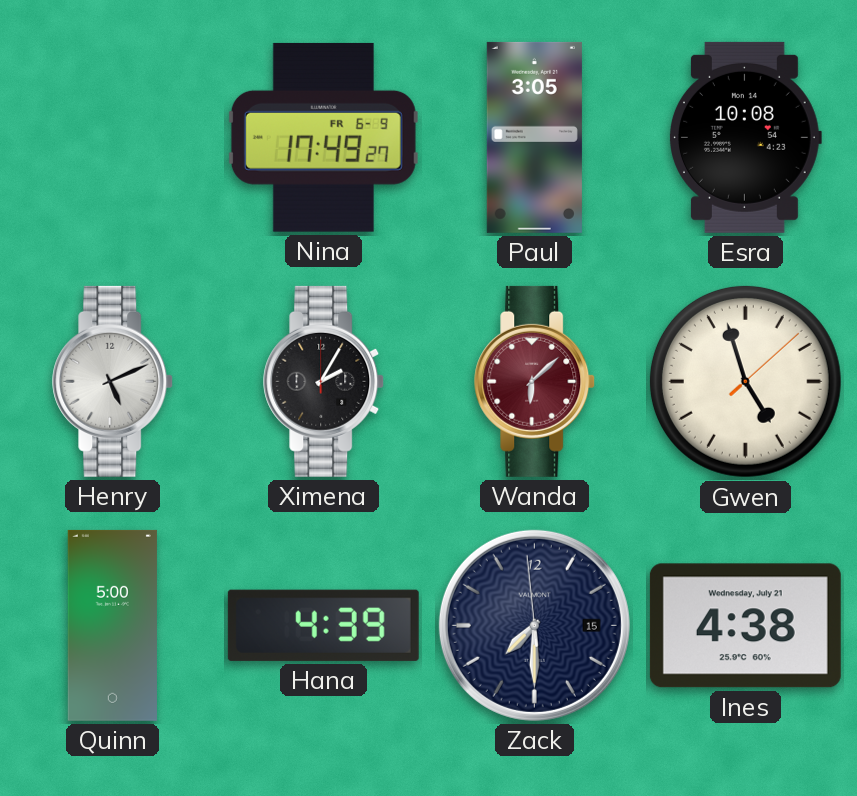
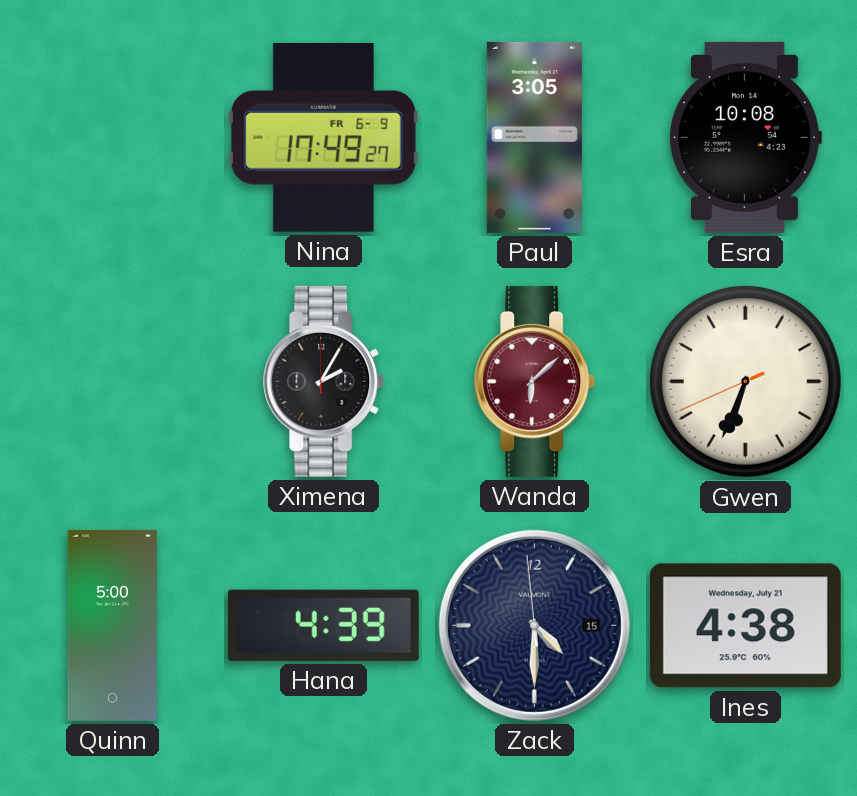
Henry: 5:11 -> none
Gwen: 4:57 -> 6:33
Zack: 7:29 -> 4:29
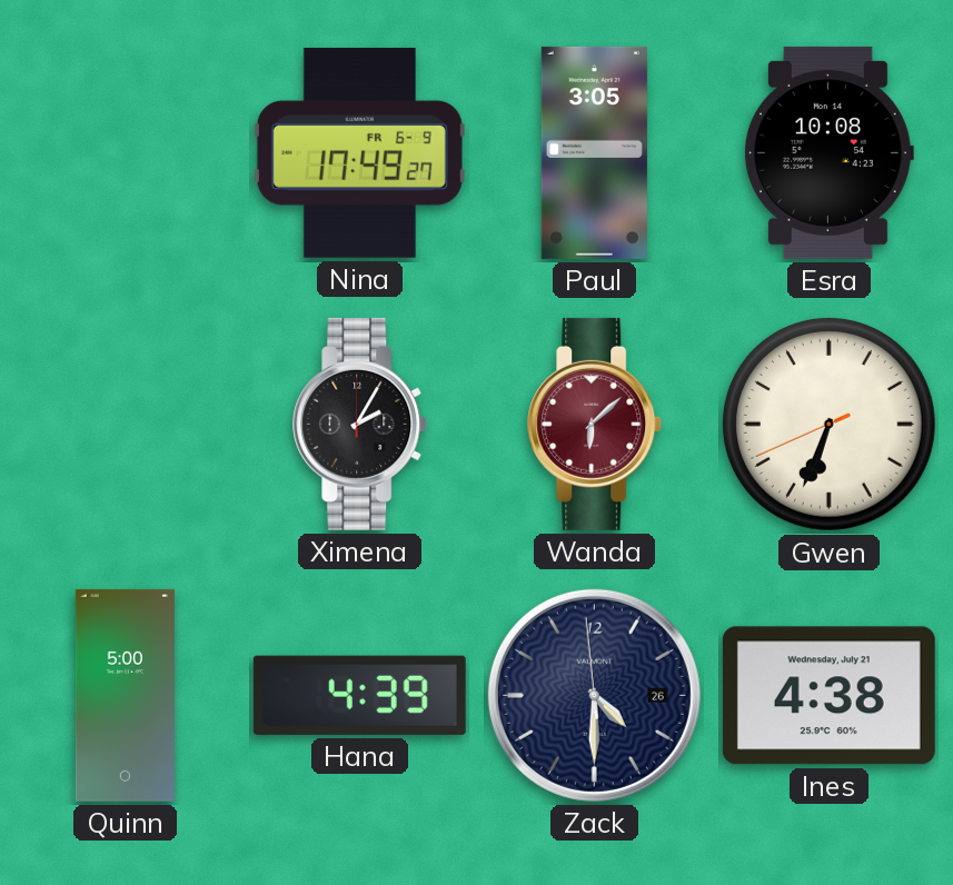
Zack date: 15 -> 26
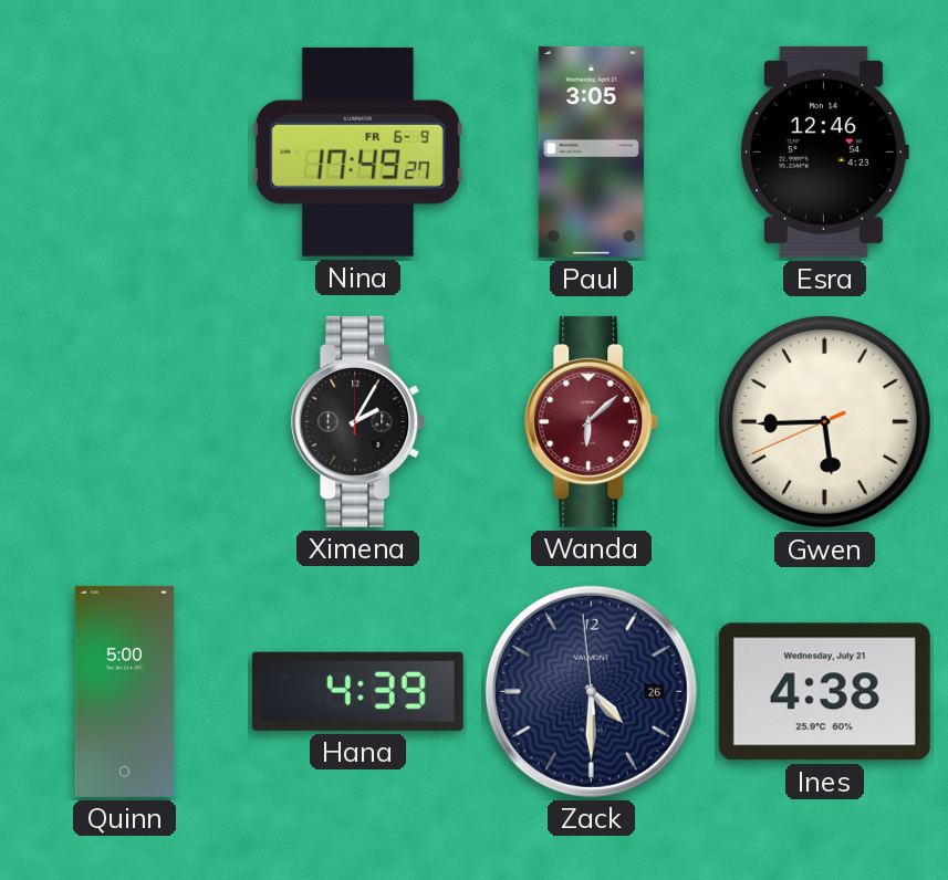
Esra: 10:08 -> 12:46
Gwen: 6:33 -> 5:44
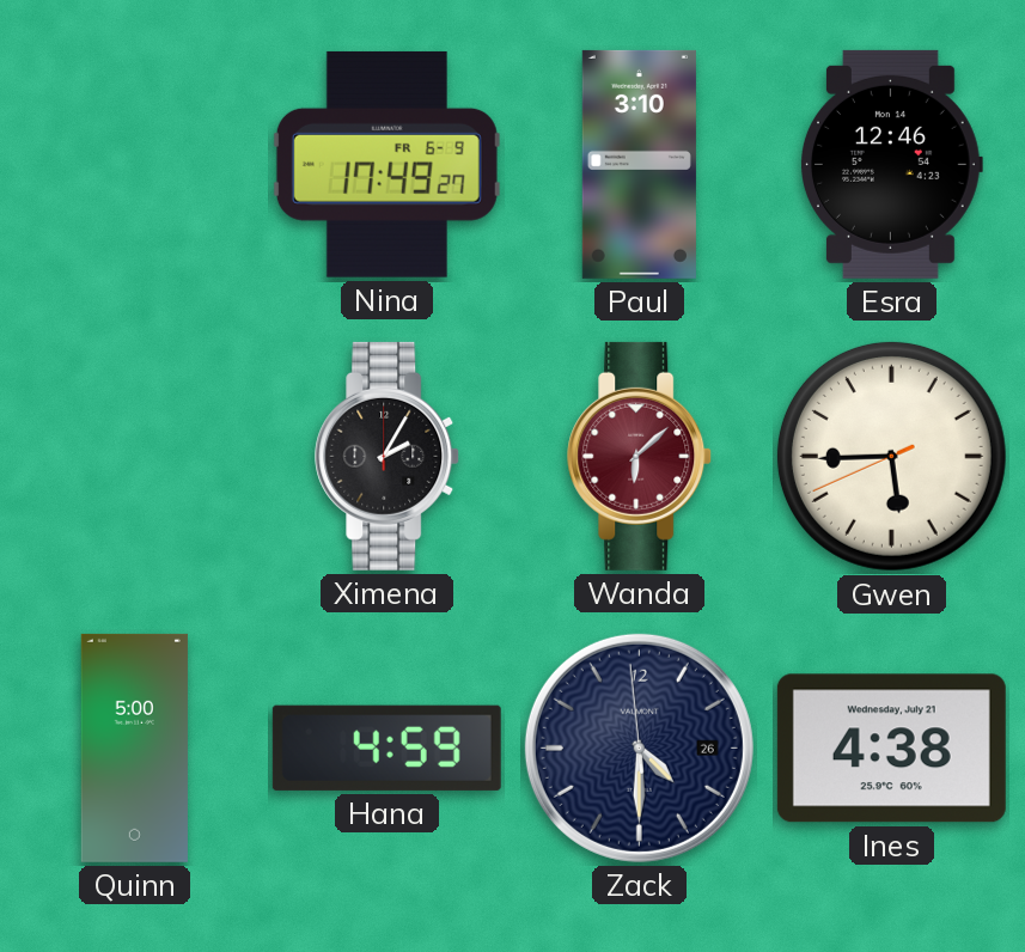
Paul: 3:05 -> 3:10
Hana: 4:39 -> 4:59
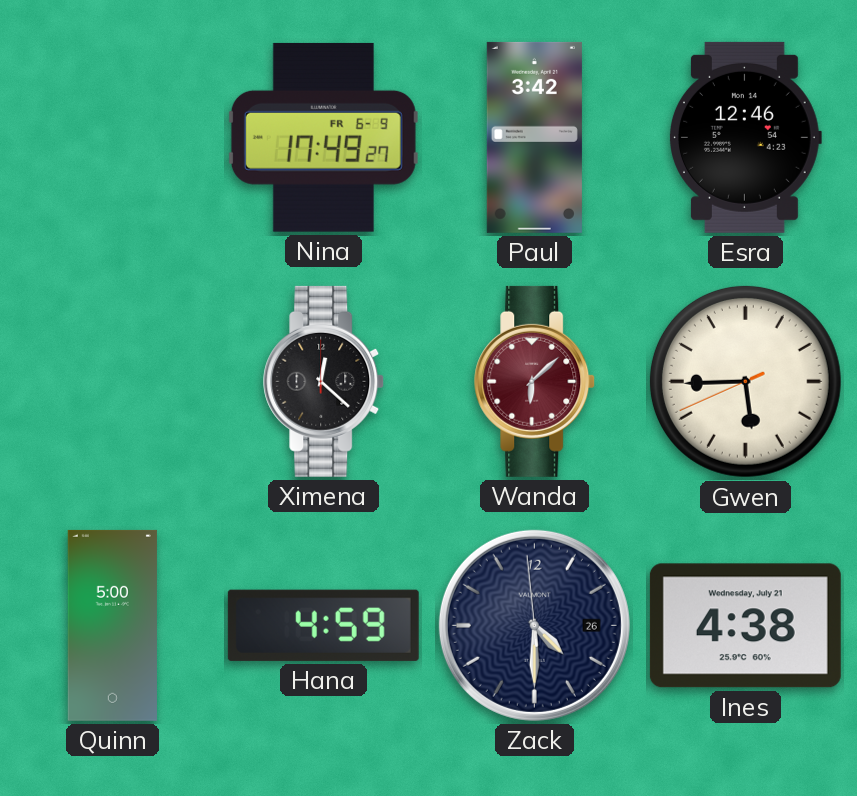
Paul: 3:10 -> 3:42
Ximena: 2:05 -> 12:22
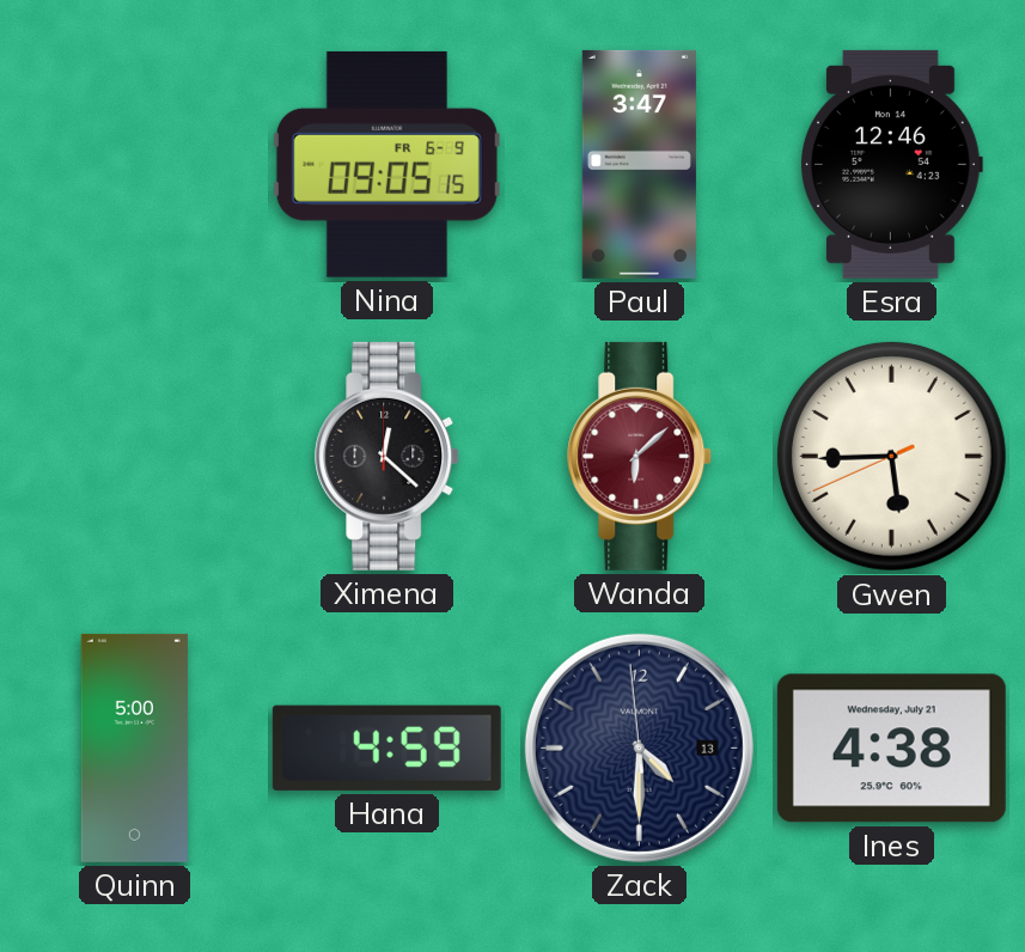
Nina: 17:49 -> 09:05
Paul: 3:42 -> 3:47
Zack date: 26 -> 13
